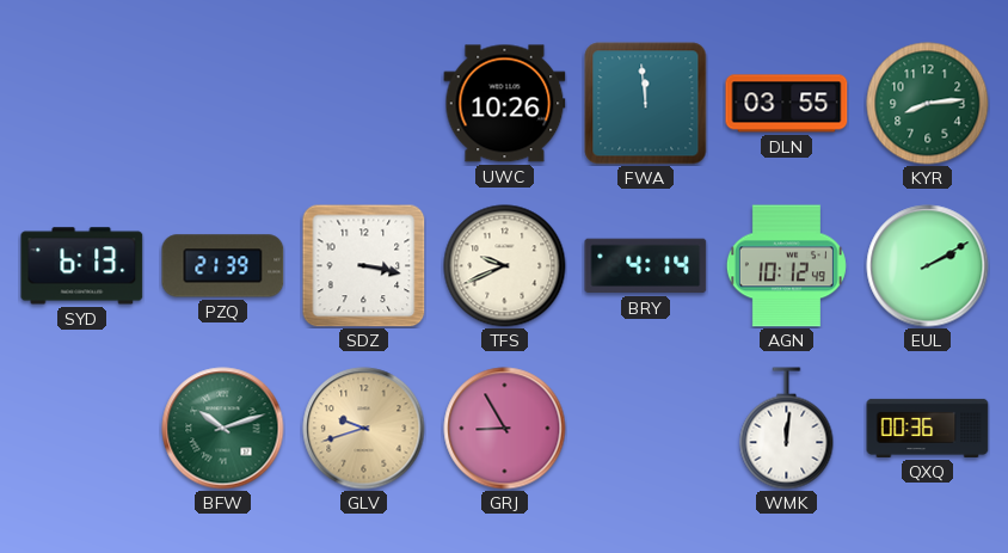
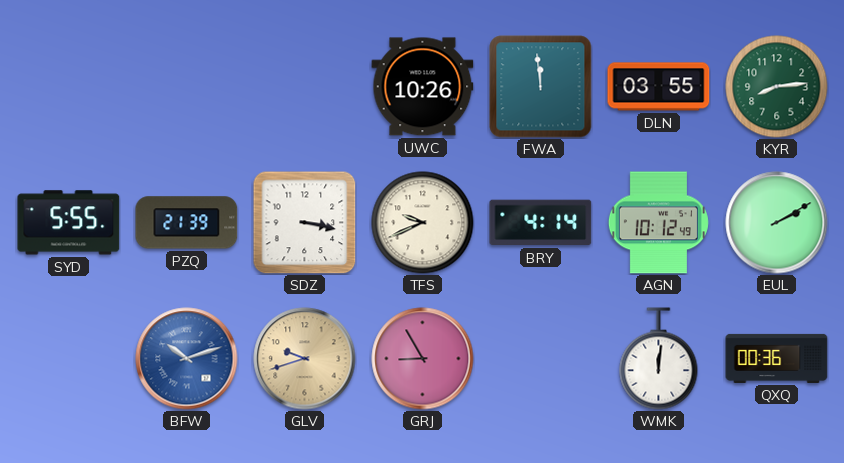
SYD: 6:13 -> 5:55
BFW dial: green -> blue
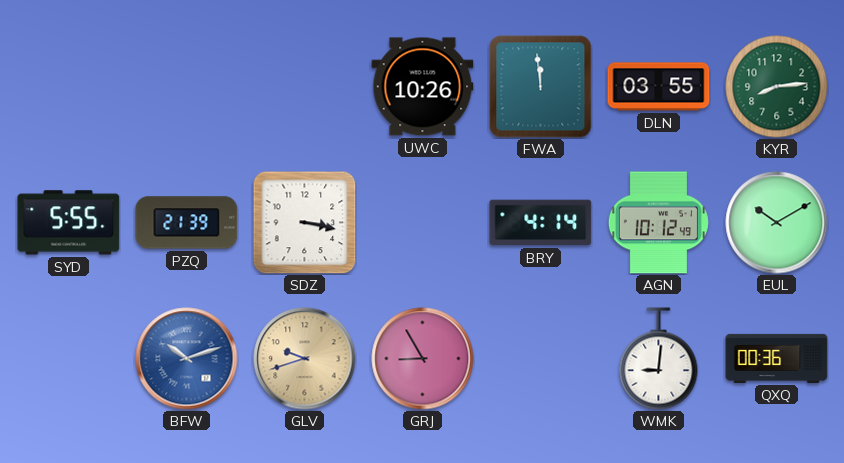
TFS: 9:41 -> none
EUL: 2:10 -> 10:10
WMK: 12:01 -> 9:01
